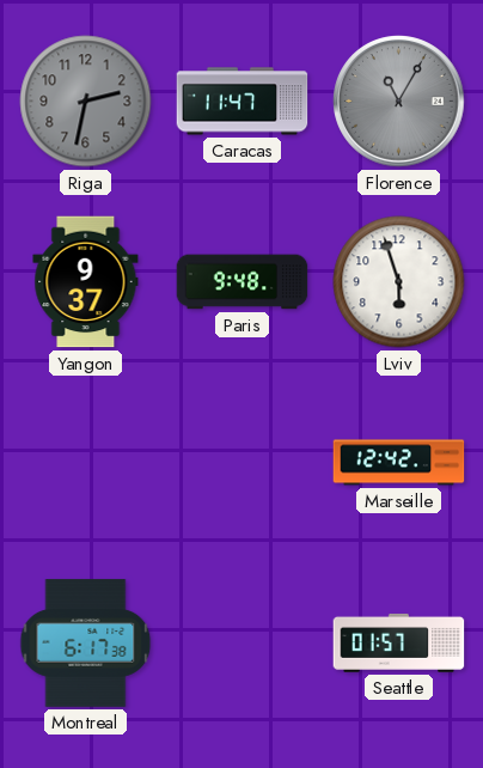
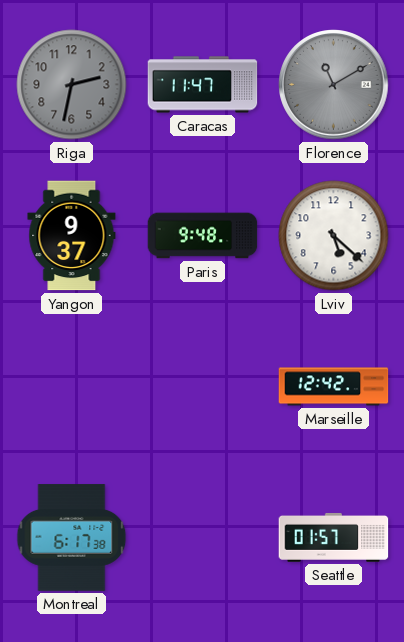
Florence: 11:05 -> 11:10
Lviv: 5:57 -> 5:22
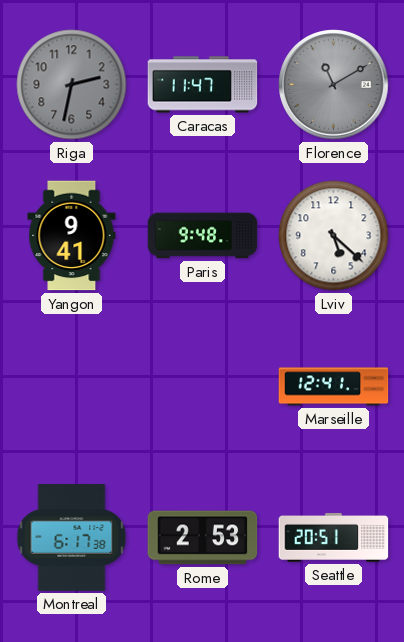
Yangon: 9:37 -> 9:41
Marseille: 12:42 -> 12:41
Rome: none -> 2:53
Seattle: 01:57 -> 20:51
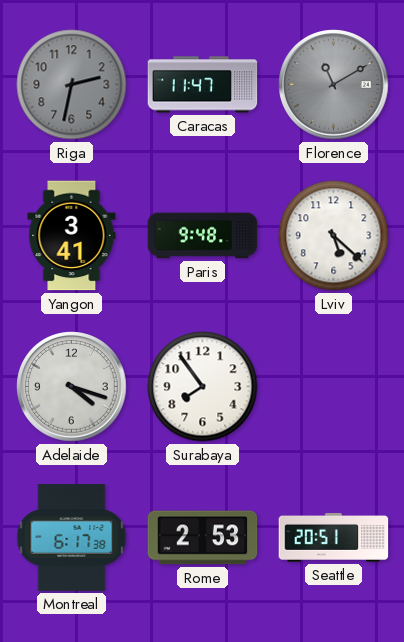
Yangon: 9:41 -> 3:41
Adelaide: none -> 4:18
Surabaya: none -> 7:54
Marseille: 12:41 -> none
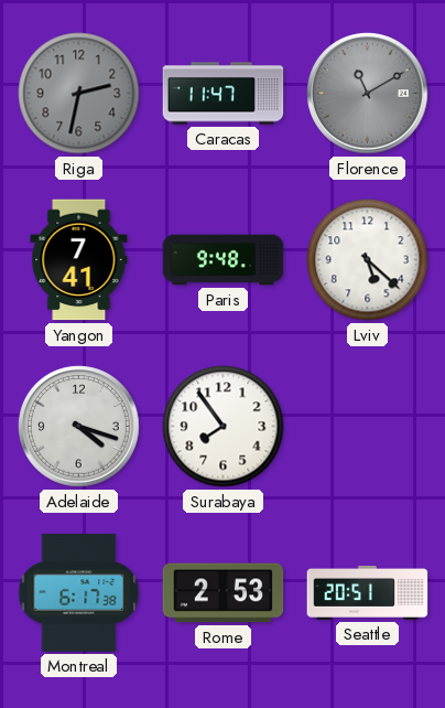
Yangon: 3:41 -> 7:41
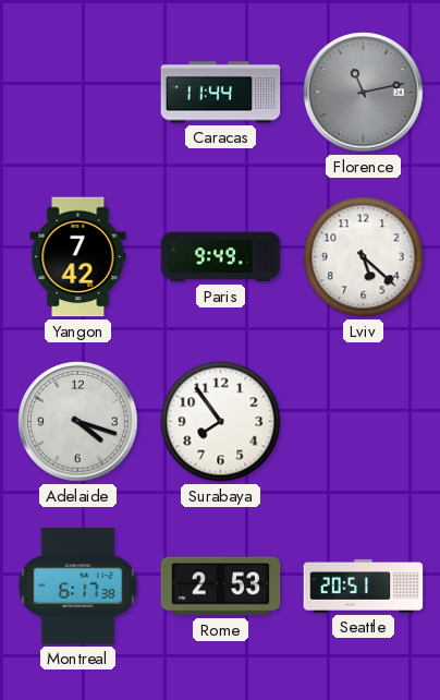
Riga: 2:32 -> none
Caracas: 11:47 -> 11:44
Florence: 11:10 -> 11:13
Yangon: 7:41 -> 7:42
Paris: 9:48 -> 9:49
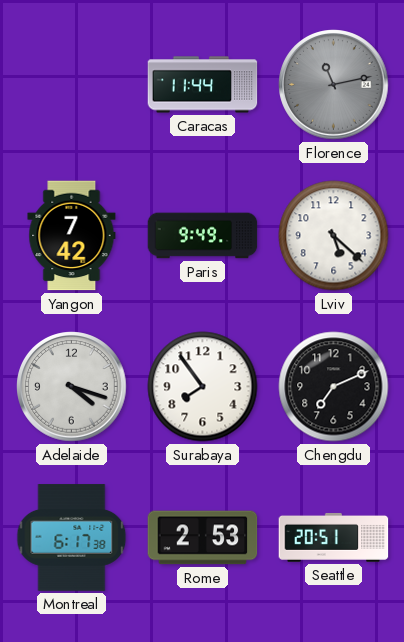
Chengdu: none -> 7:11
